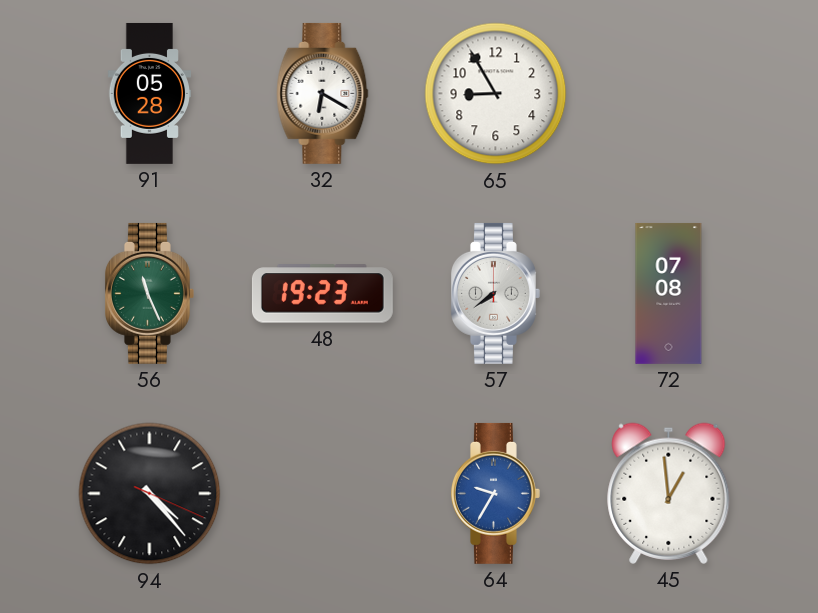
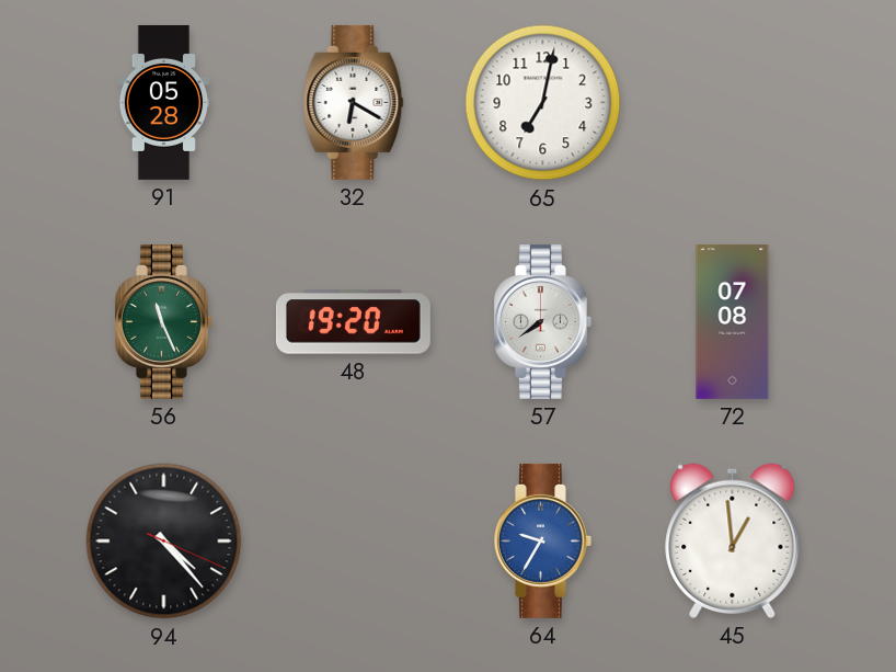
65: 8:55 -> 7:02
48: 19:23 -> 19:20
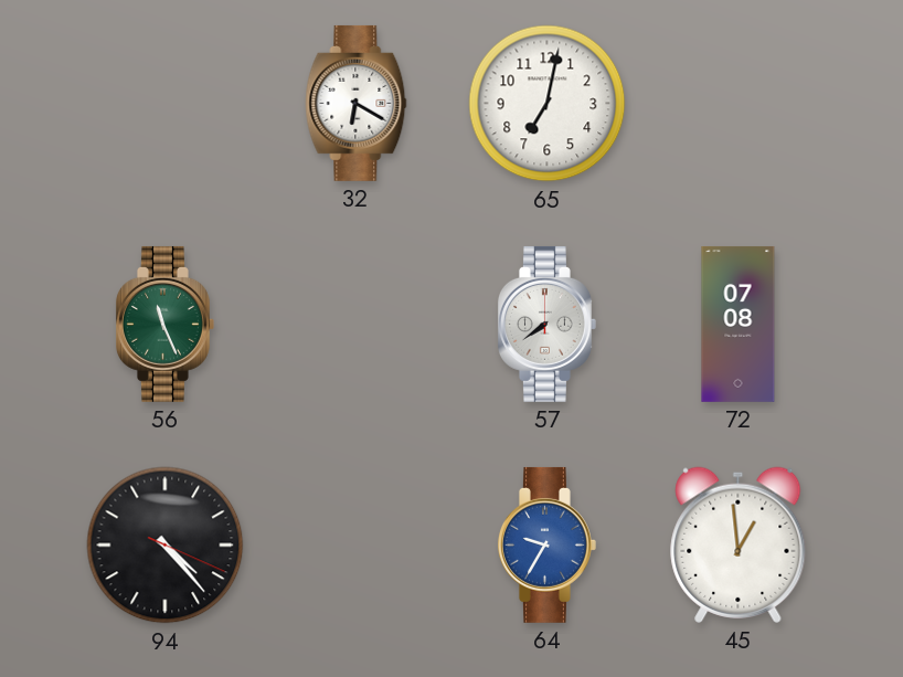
91: 05:28 -> none
48: 19:20 -> none
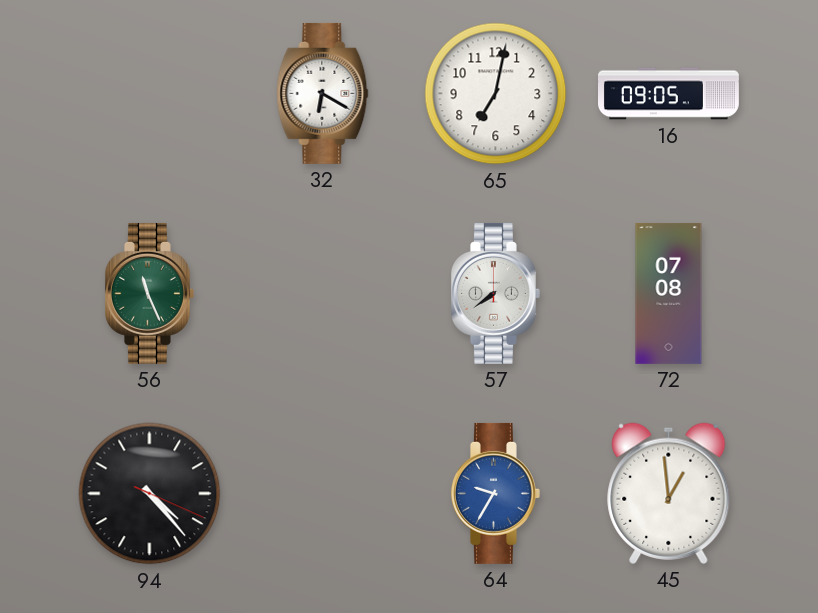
16: none -> 09:05
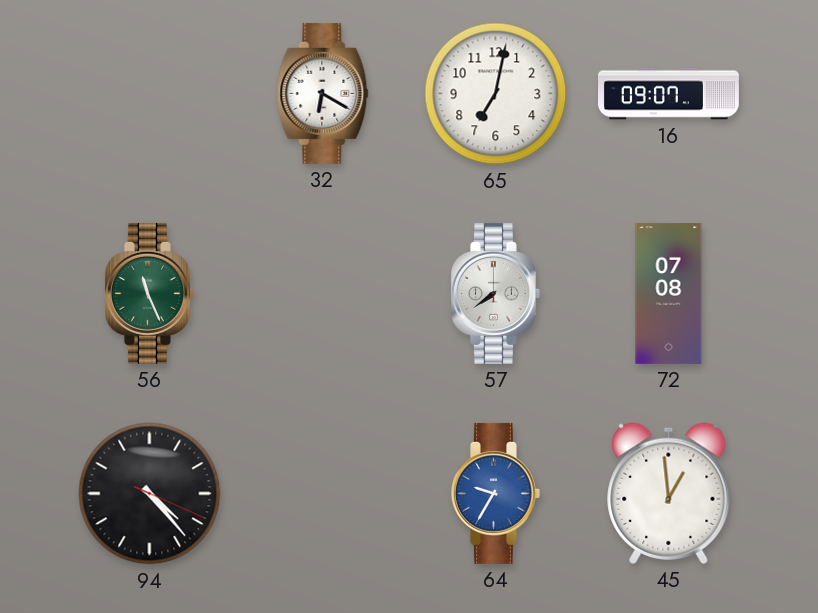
16: 09:05 -> 09:07
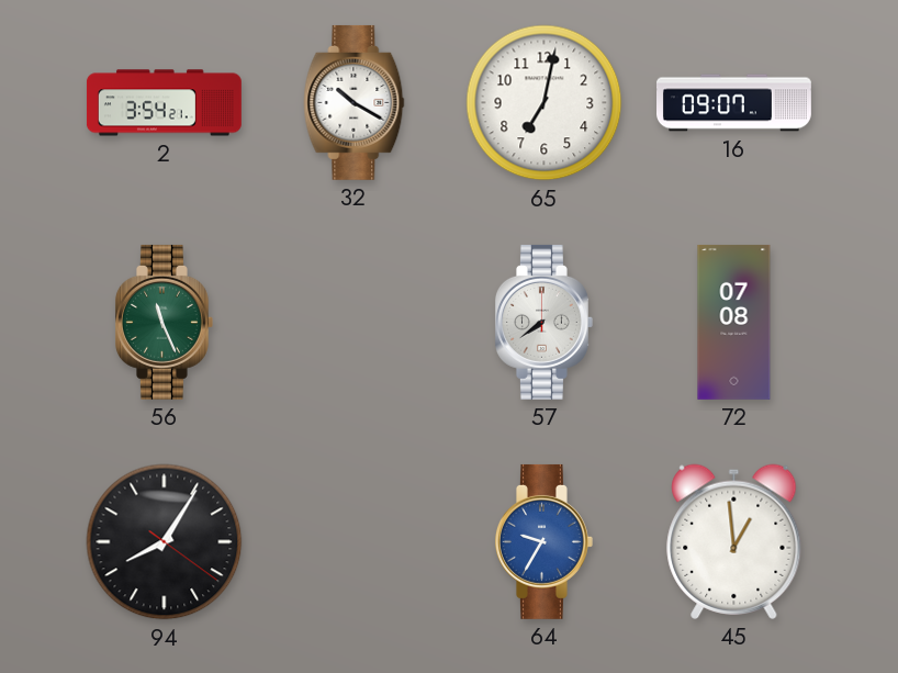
2: none -> 3:54
32: 6:20 -> 10:20
94: 4:23 -> 8:05
